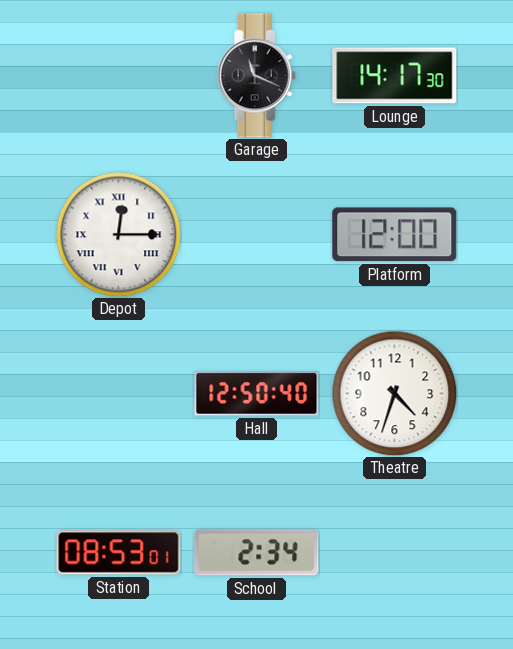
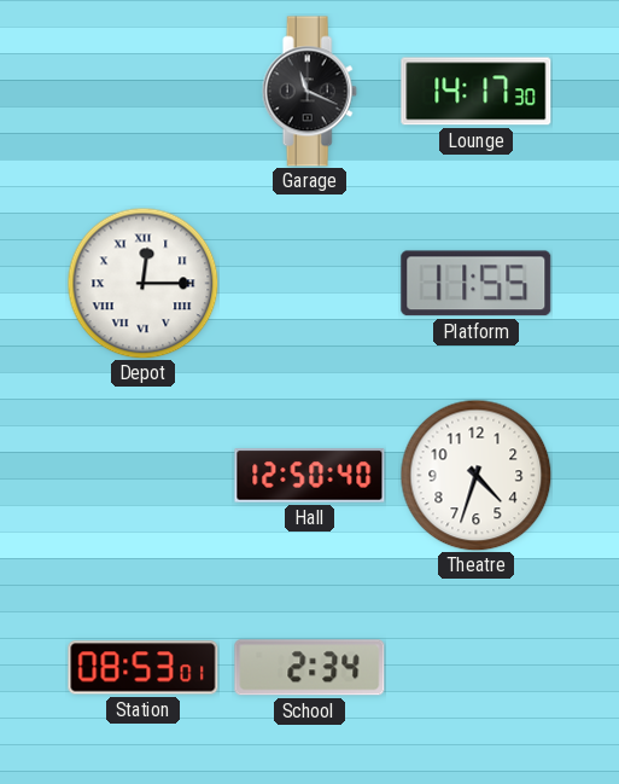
Platform: 12:00 -> 11:55
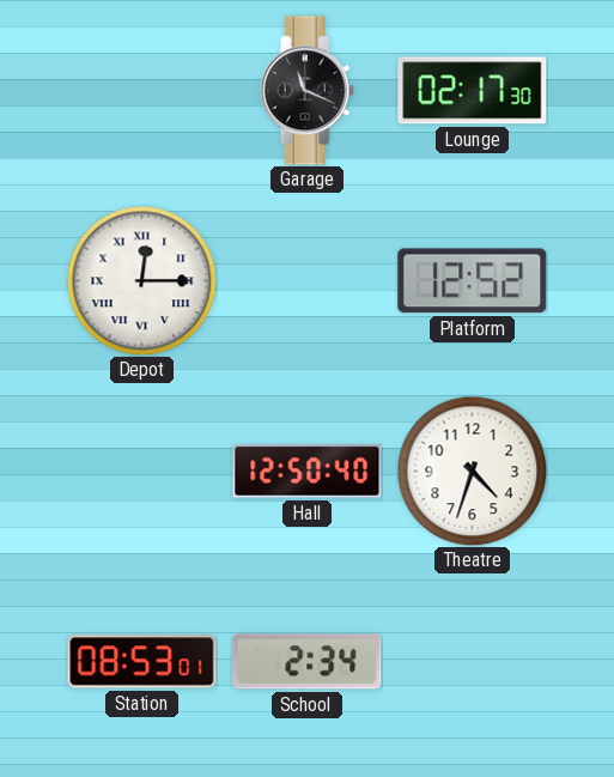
Lounge: 14:17 -> 02:17
Platform: 11:55 -> 12:52
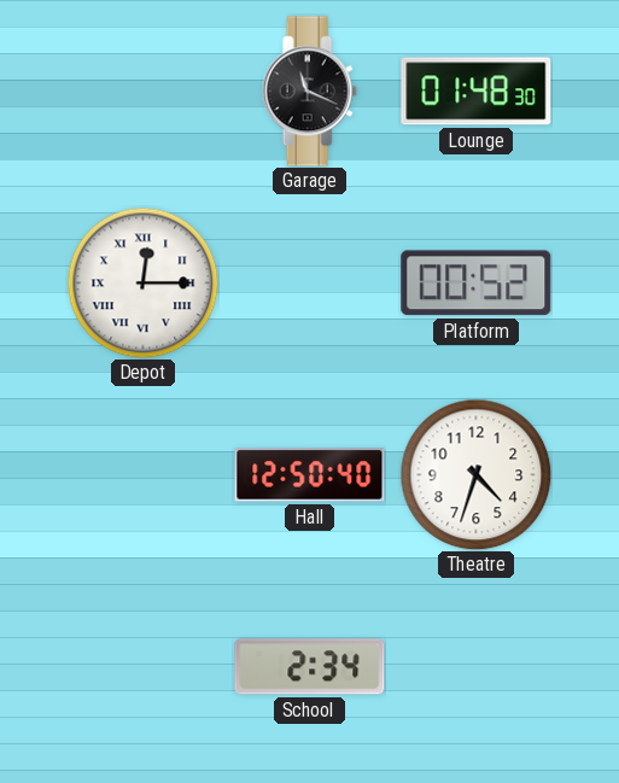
Lounge: 02:17 -> 01:48
Platform: 12:52 -> 00:52
Station: 08:53 -> none
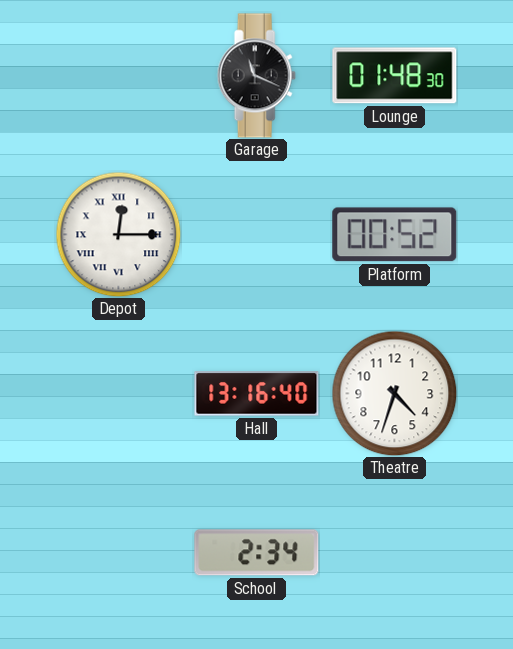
Hall: 12:50 -> 13:16
